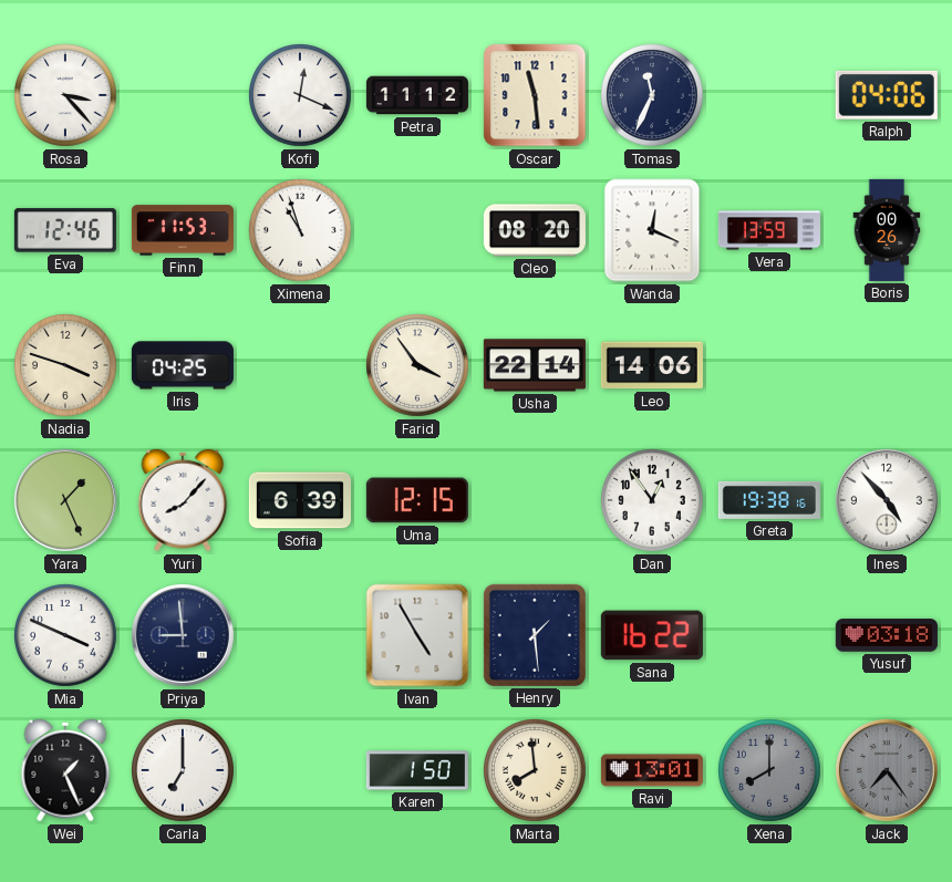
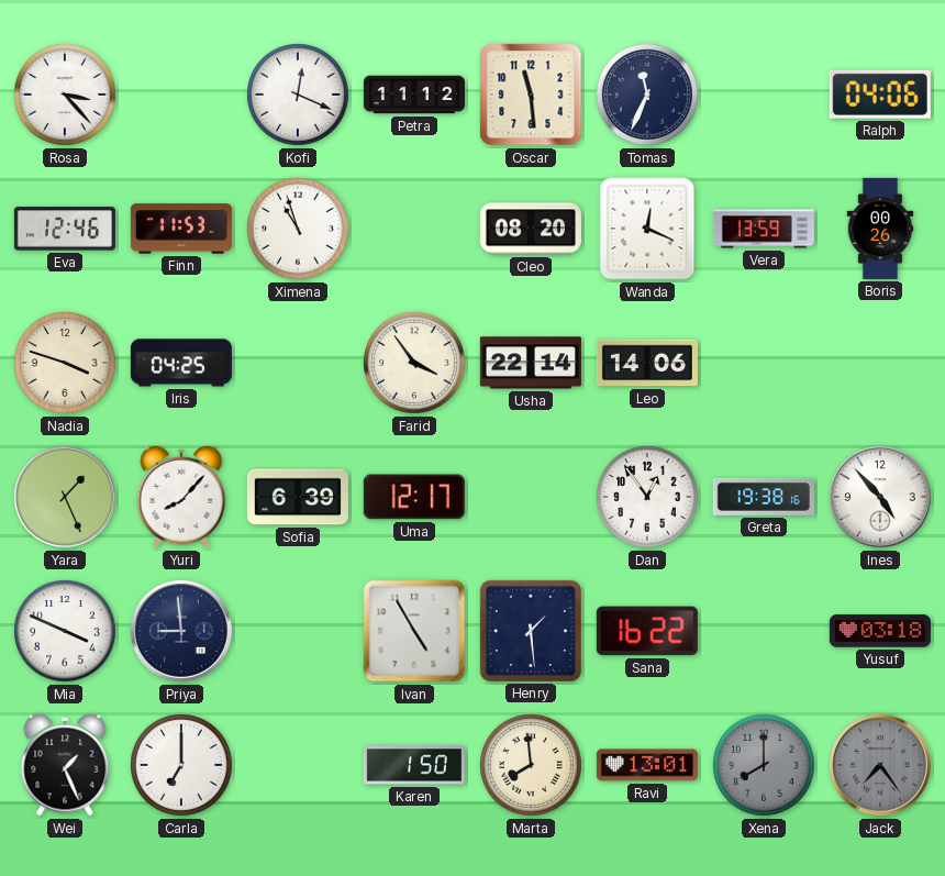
Uma: 12:15 -> 12:17
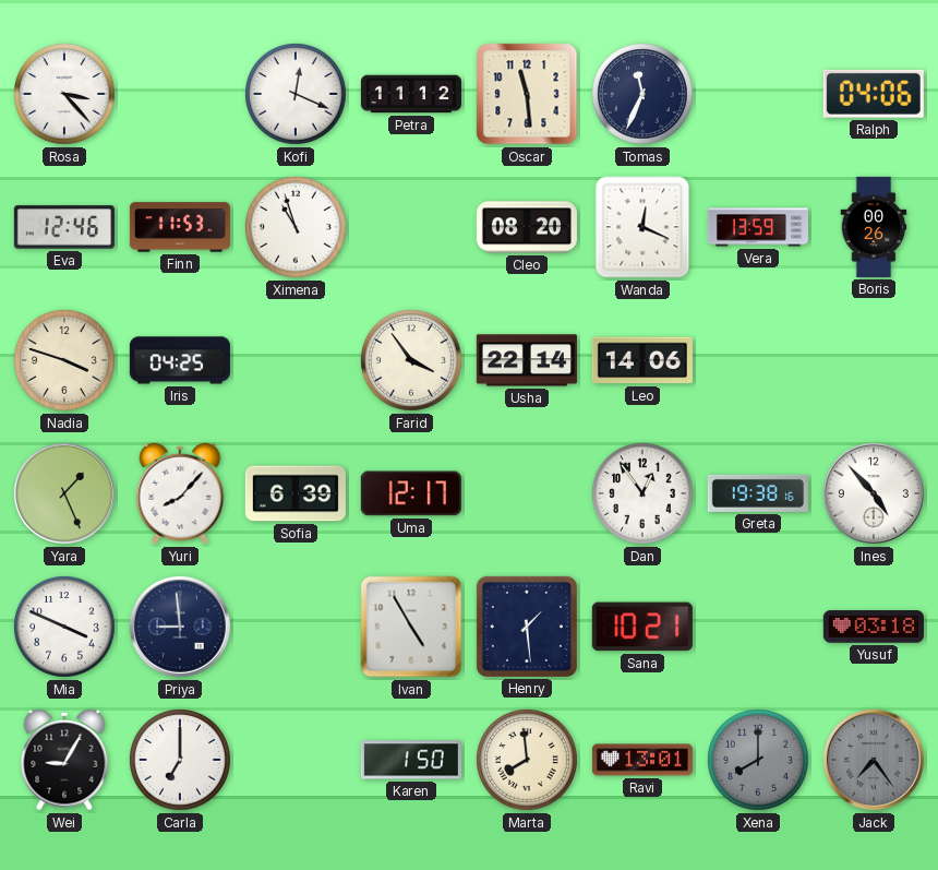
Sana: 16:22 -> 10:21
Wei: 1:26 -> 9:05
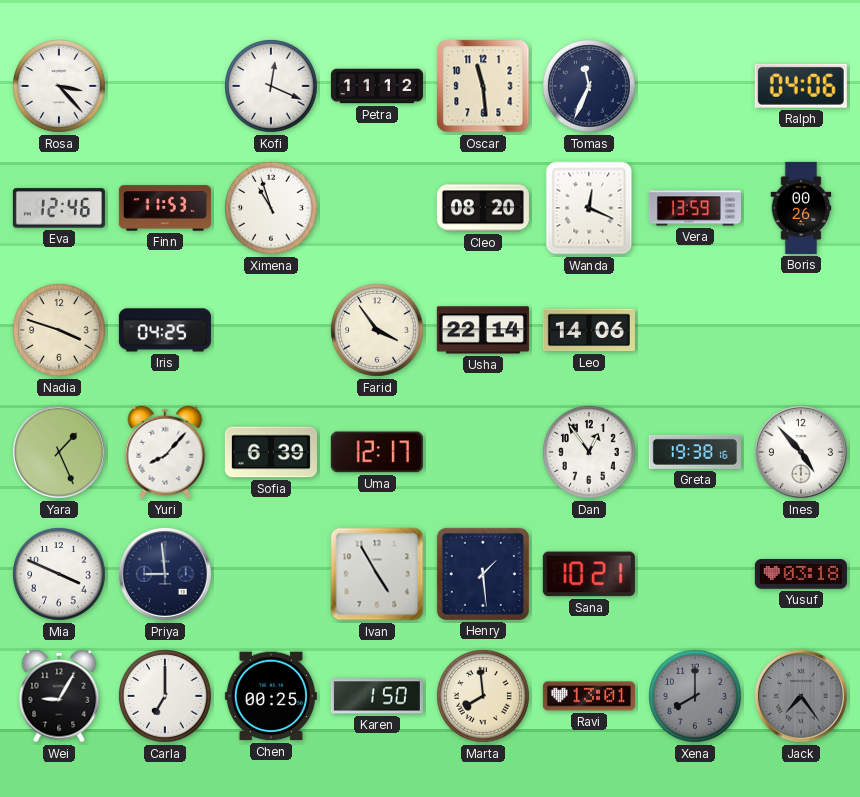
Chen: none -> 00:25
